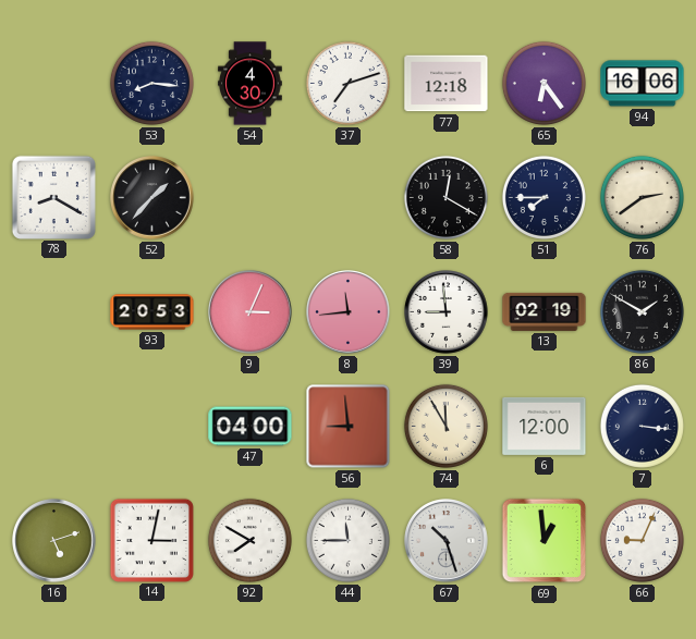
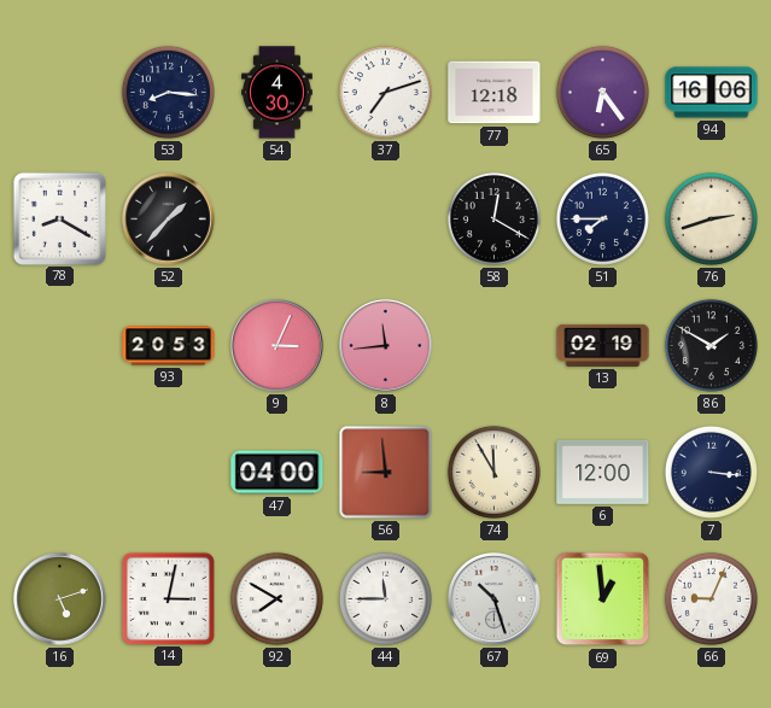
76: 2:39 -> 2:42
39: 8:59 -> none
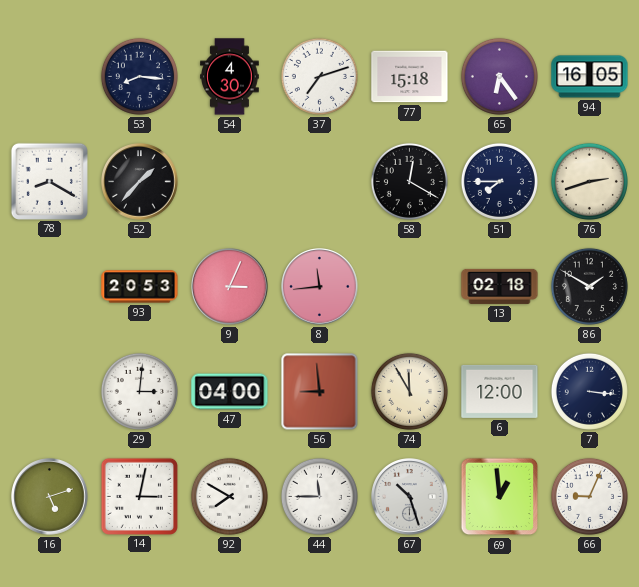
77: 12:18 -> 15:18
94: 16:06 -> 16:05
13: 02:19 -> 02:18
29: none -> 3:01
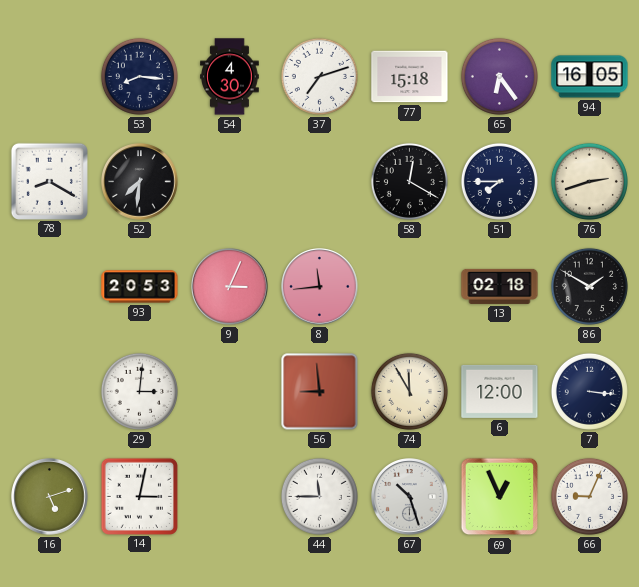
52: 1:37 -> 7:31
47: 04:00 -> none
92: 7:50 -> none
69: 12:59 -> 12:56
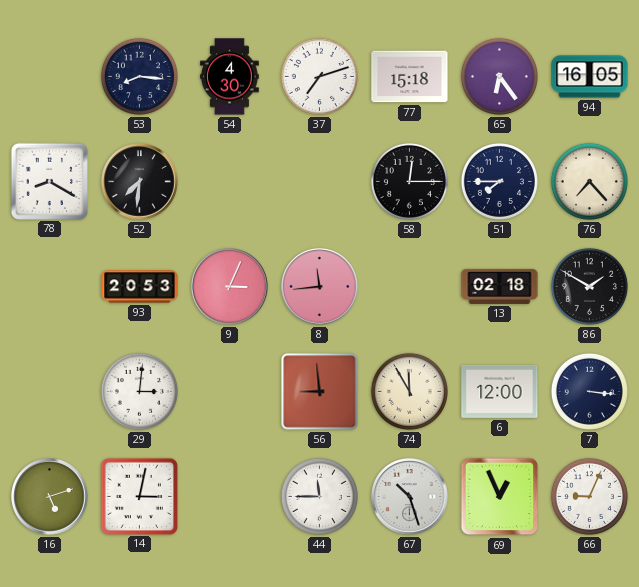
58: 12:20 -> 12:15
76: 2:42 -> 7:23
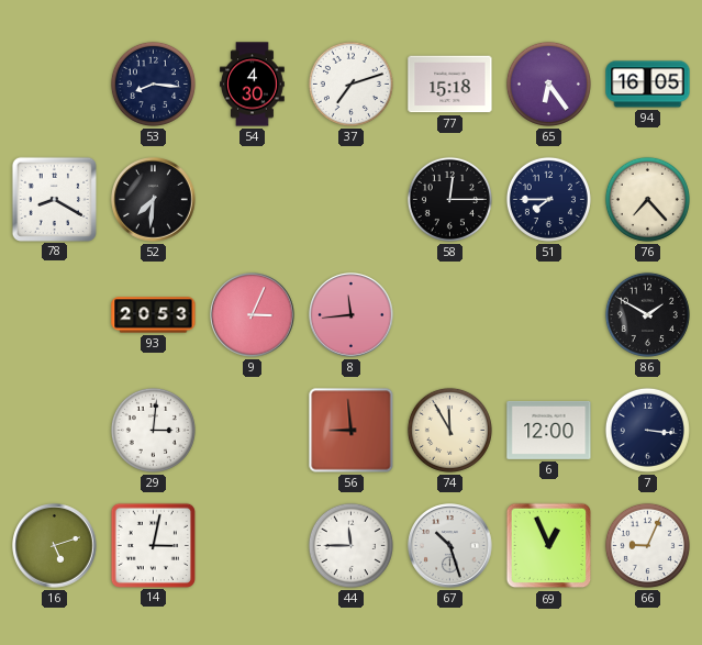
13: 02:18 -> none
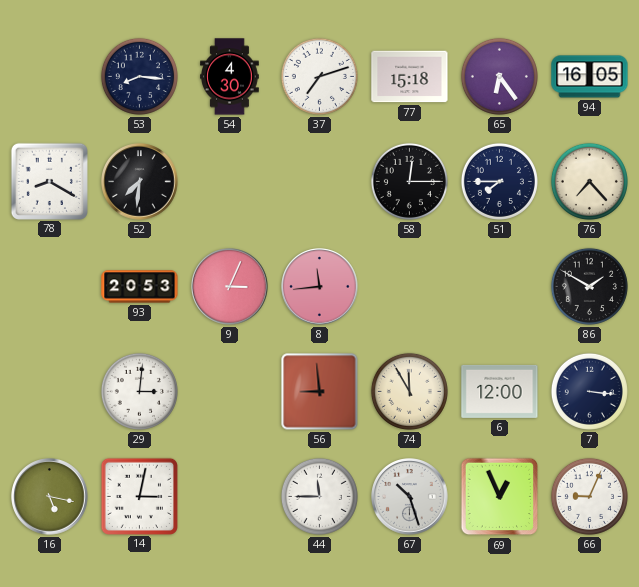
16: 5:12 -> 5:17
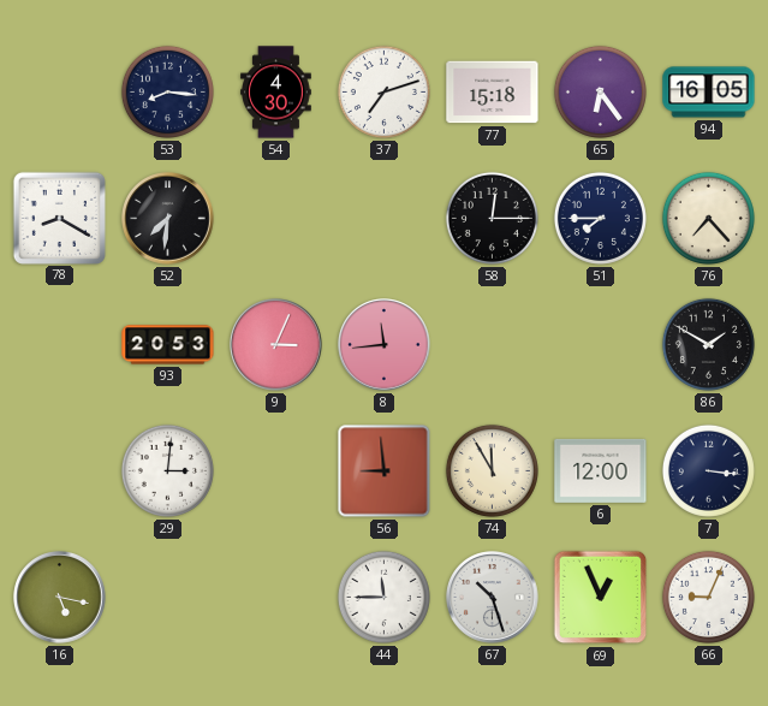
14: 3:02 -> none
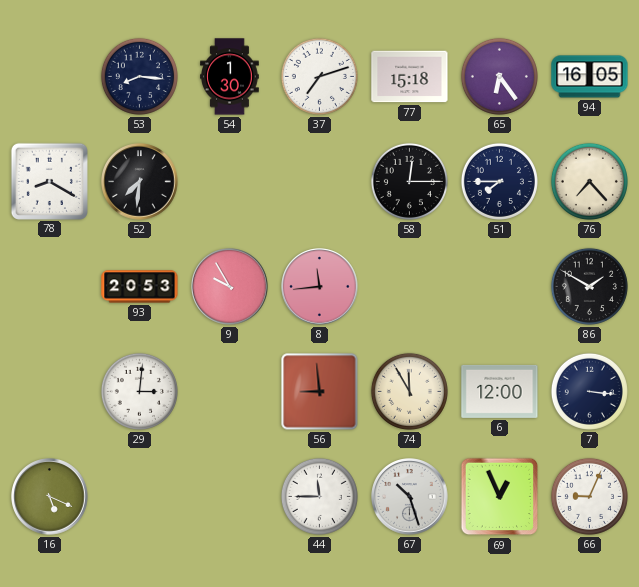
54: 4:30 -> 1:30
9: 3:04 -> 9:55
16: 5:17 -> 5:19
